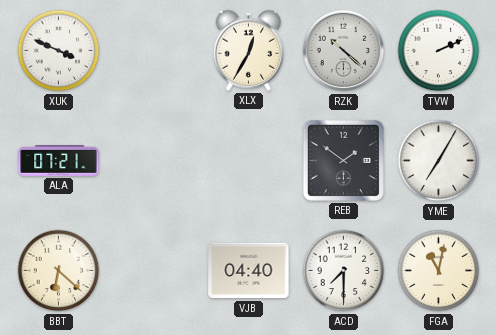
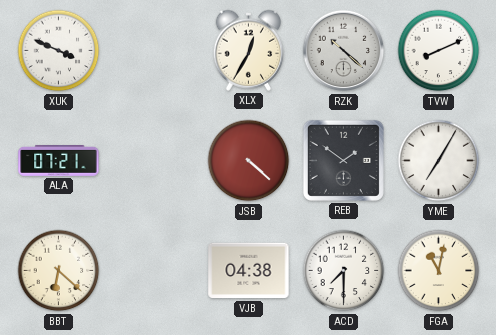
TVW: 2:11 -> 8:11
JSB: none -> 4:22
VJB: 04:40 -> 04:38
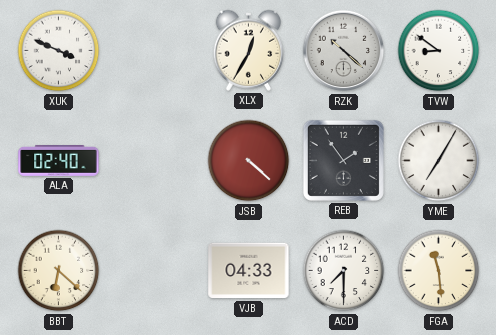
TVW: 8:11 -> 8:51
ALA: 07:21 -> 02:40
REB: 1:51 -> 1:54
VJB: 04:38 -> 04:33
FGA: 11:02 -> 11:29
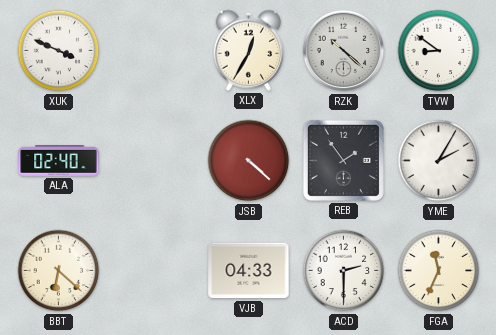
YME: 7:05 -> 2:05
ACD: 7:30 -> 2:30
FGA: 11:29 -> 11:34
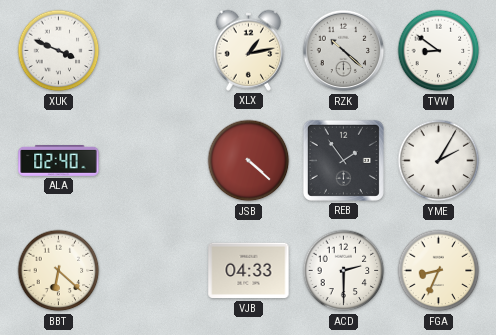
XLX: 12:35 -> 1:13
FGA: 11:34 -> 8:34
